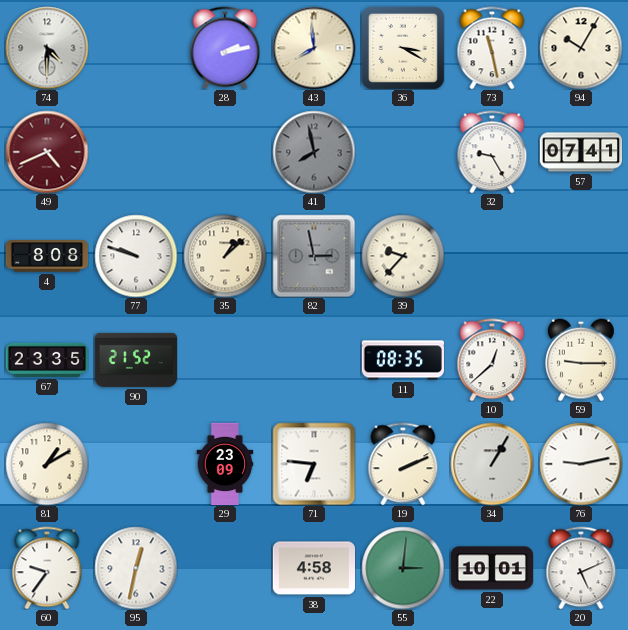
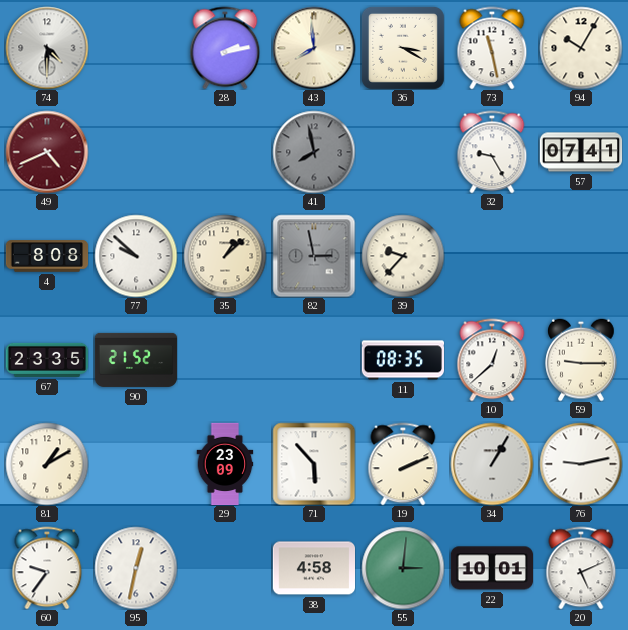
77: 9:48 -> 9:52
71: 6:46 -> 5:53
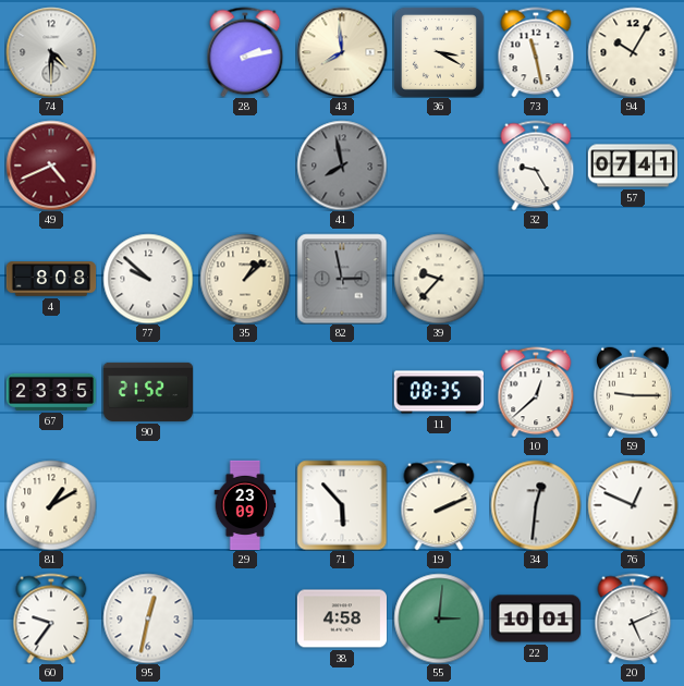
34: 1:05 -> 12:31
76: 9:13 -> 12:49
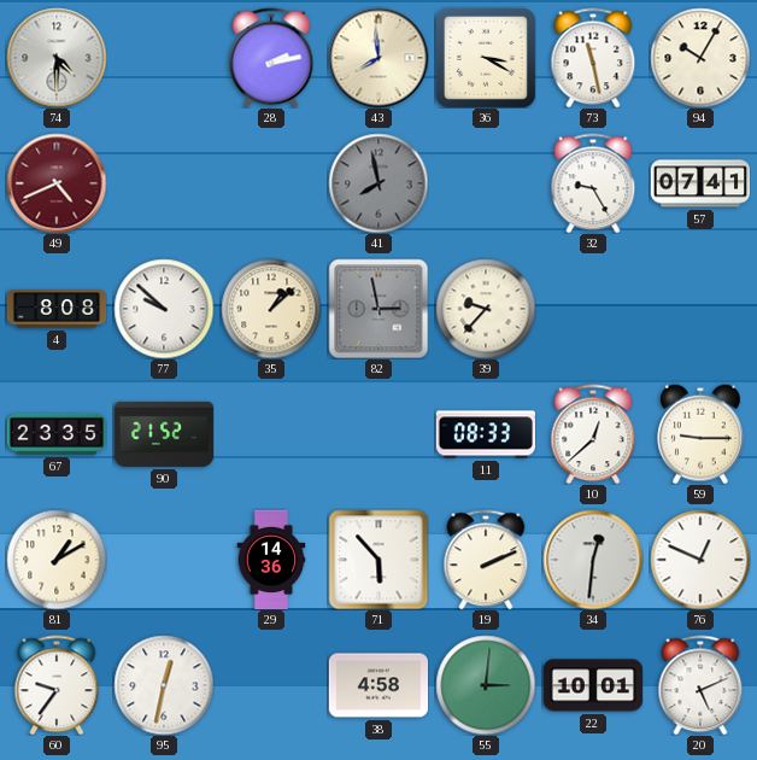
11: 08:35 -> 08:33
29: 23:09 -> 14:36
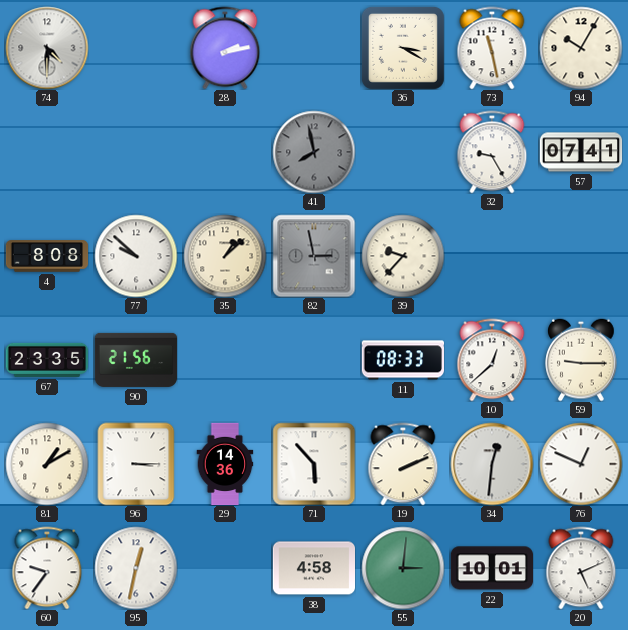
43: 7:59 -> none
49: 4:41 -> none
90: 21:52 -> 21:56
96: none -> 3:15
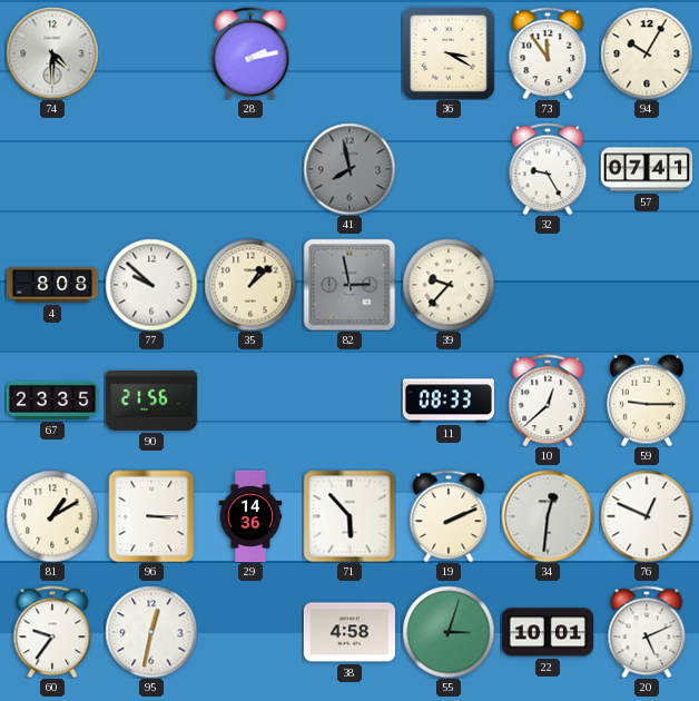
73: 11:28 -> 11:54
55: 3:01 -> 3:03
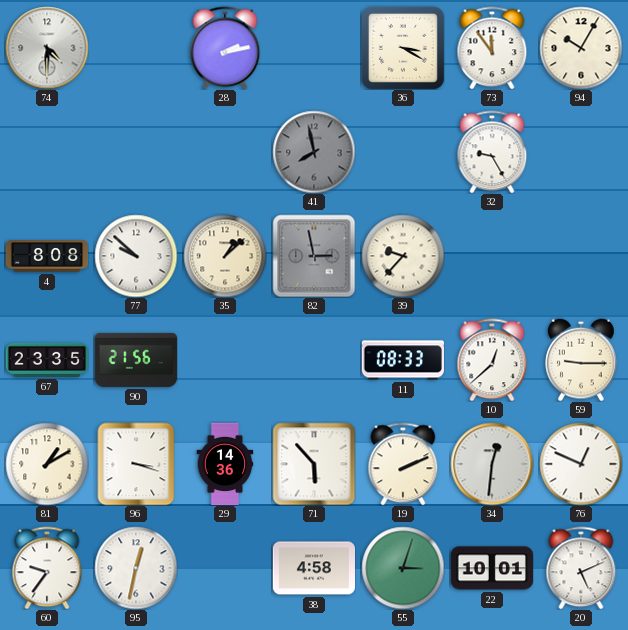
57: 07:41 -> none
96: 3:15 -> 3:18
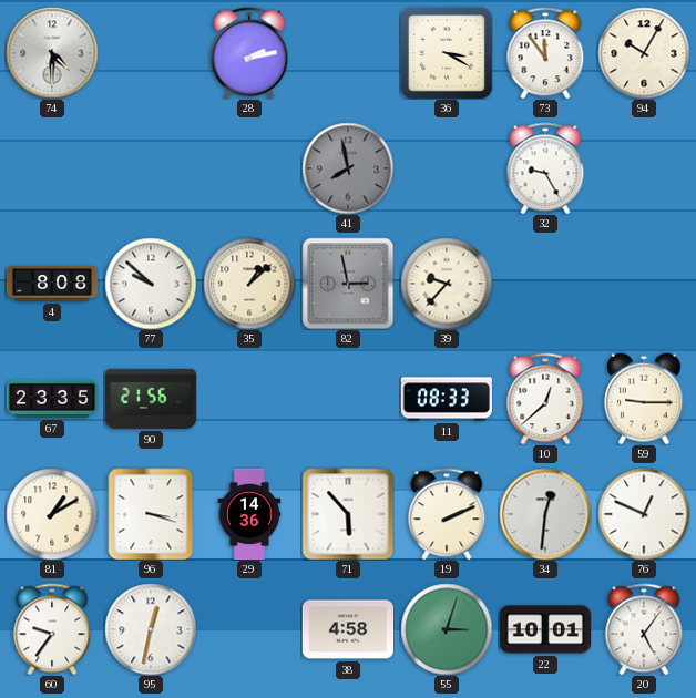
20: 5:11 -> 5:06
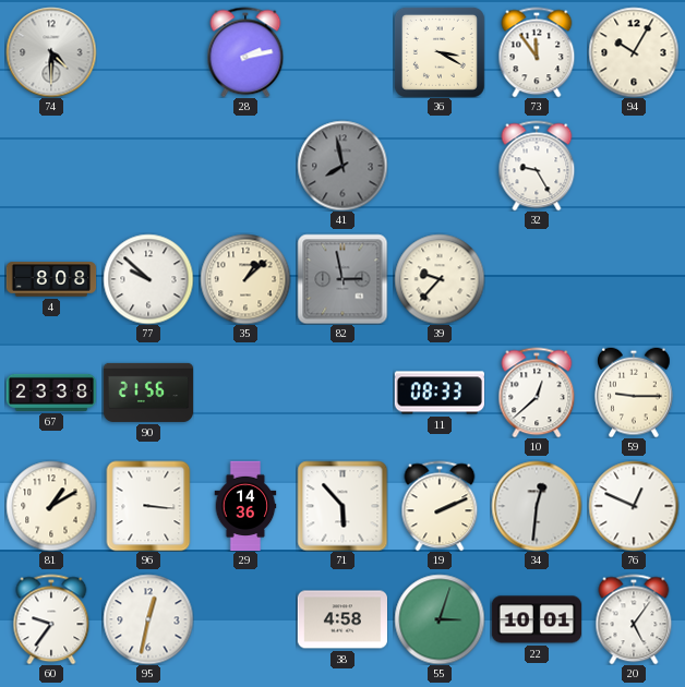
67: 23:35 -> 23:38
96: 3:18 -> 3:16
